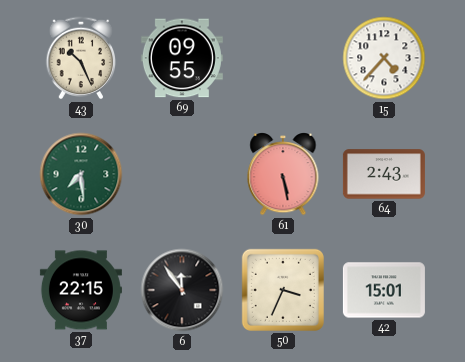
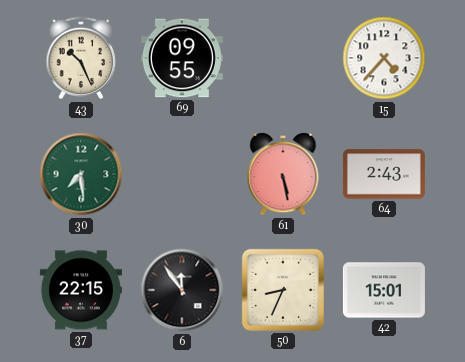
50: 3:34 -> 8:34
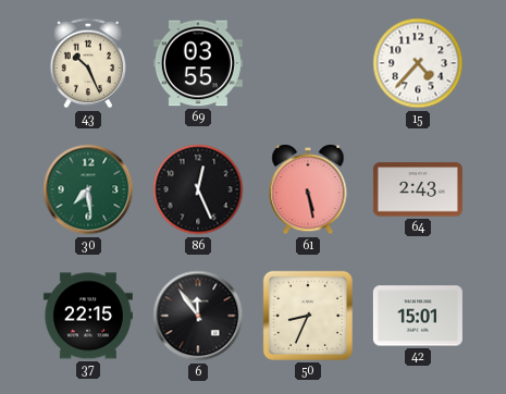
69: 09:55 -> 03:55
86: none -> 12:26
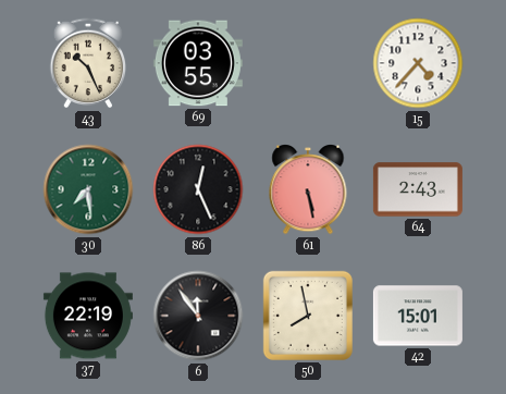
37: 22:15 -> 22:19
50: 8:34 -> 7:58
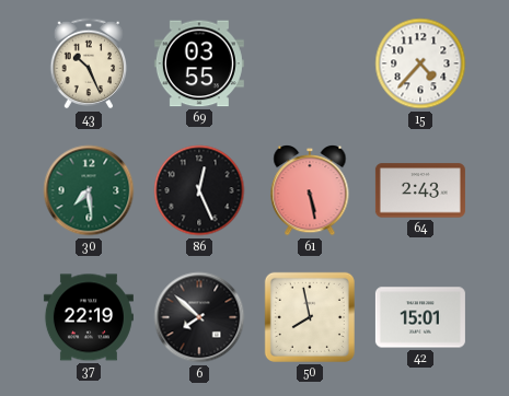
6: 11:54 -> 7:52
